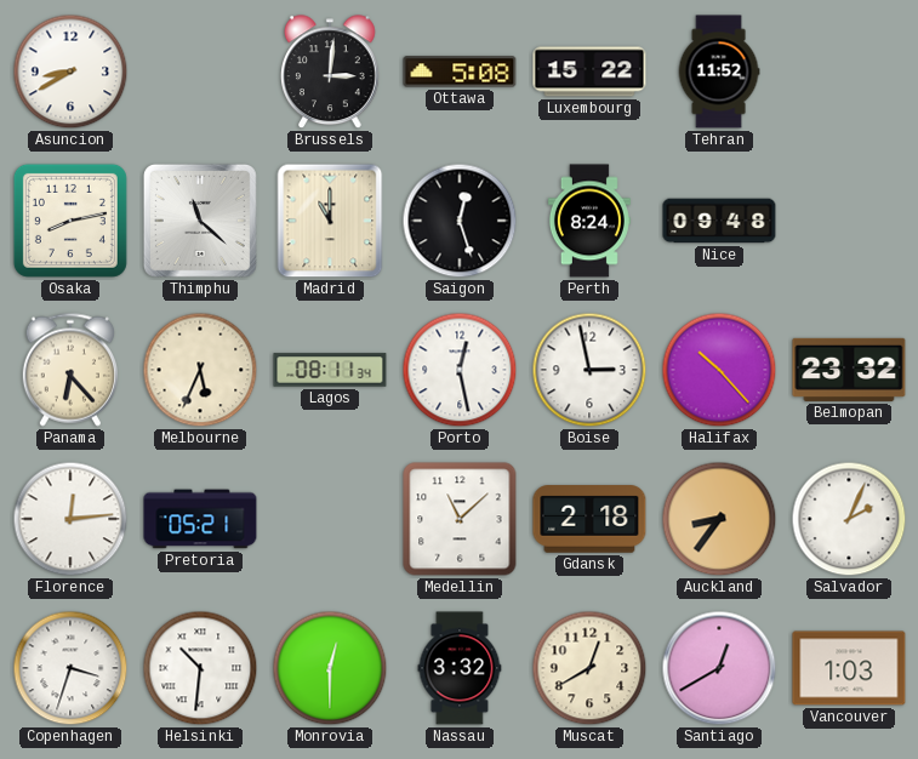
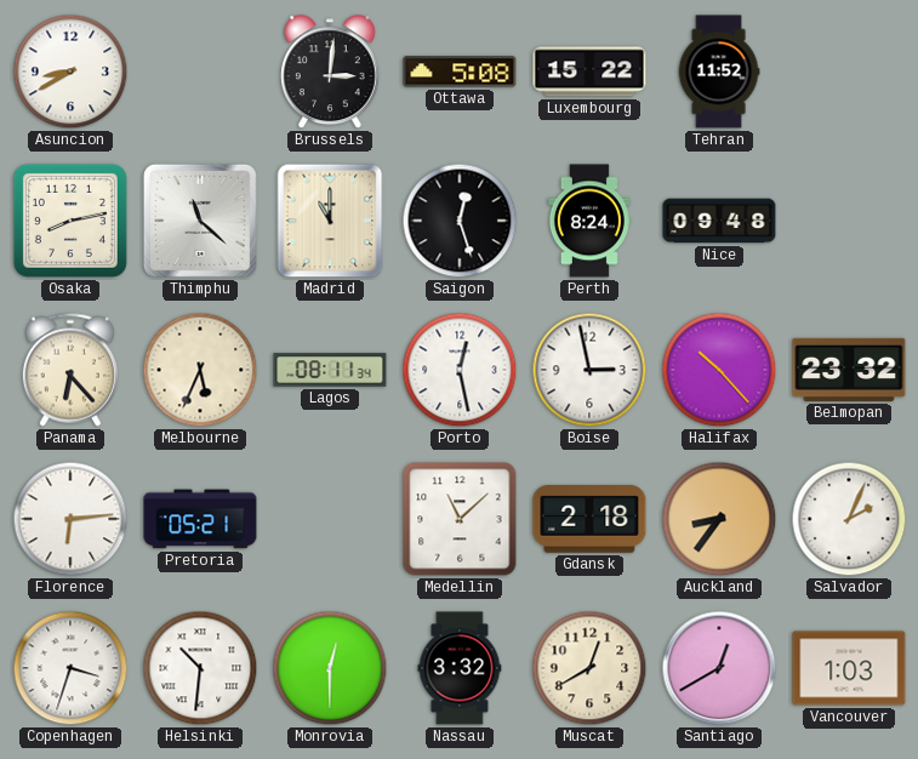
Florence: 12:14 -> 6:14
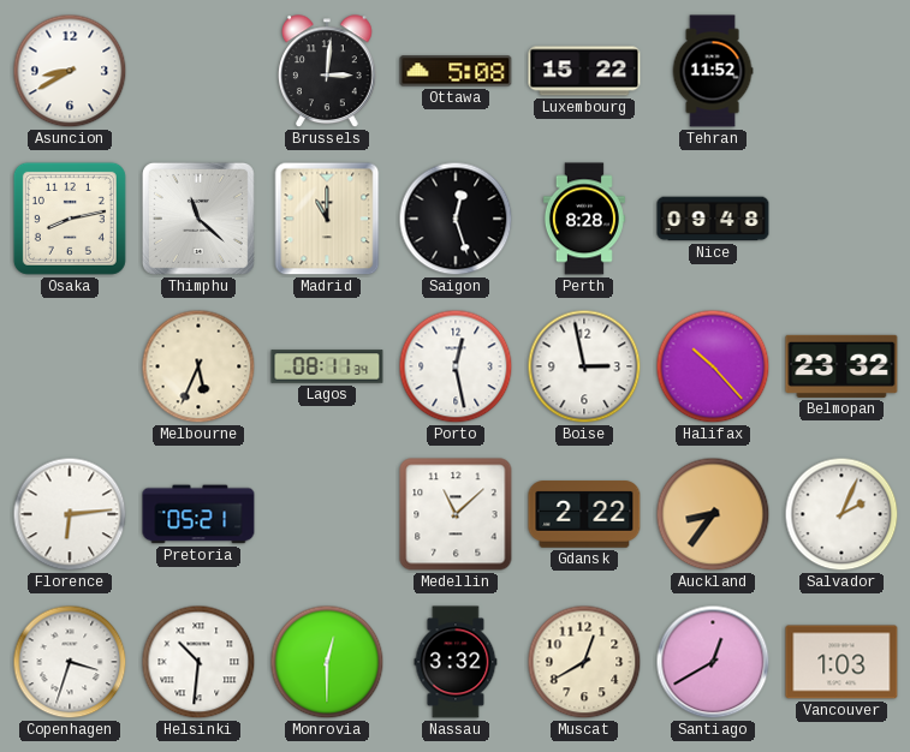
Perth: 8:24 -> 8:28
Panama: 6:23 -> none
Gdansk: 2:18 -> 2:22
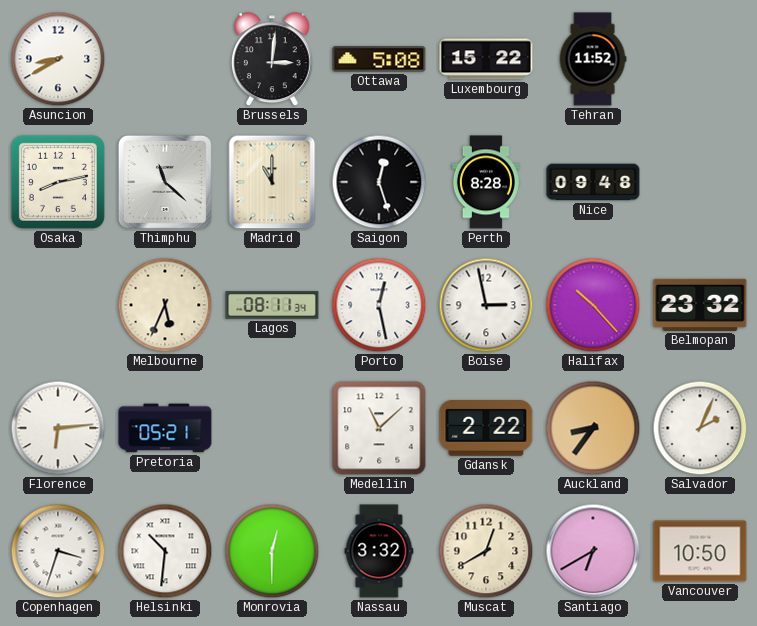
Santiago: 12:40 -> 6:40
Vancouver: 1:03 -> 10:50
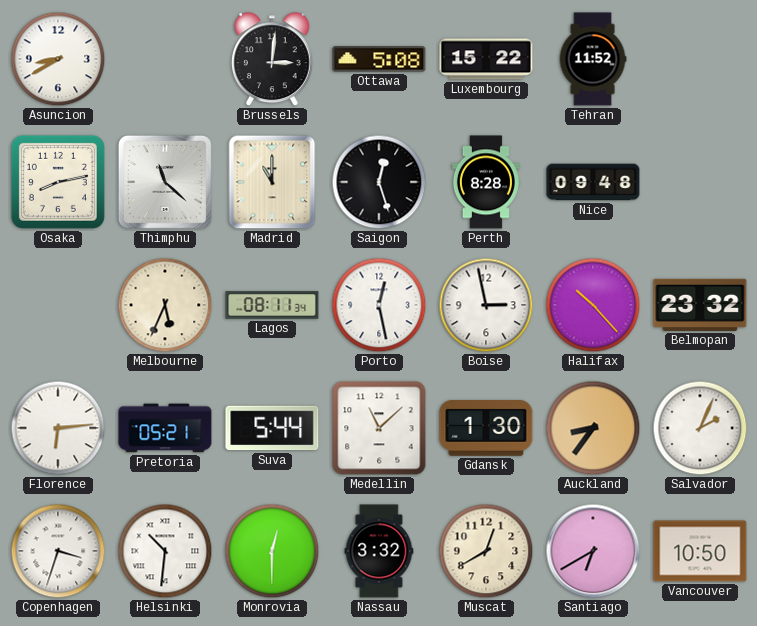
Suva: none -> 5:44
Gdansk: 2:22 -> 1:30
